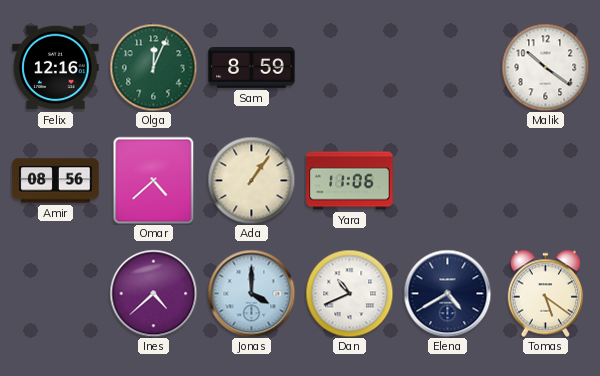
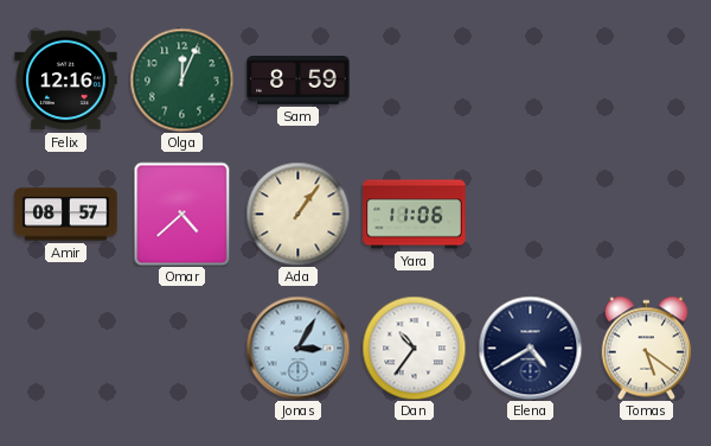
Malik: 10:21 -> none
Amir: 08:56 -> 08:57
Ines: 4:38 -> none
Jonas: 4:00 -> 3:05
Dan: 10:41 -> 10:36
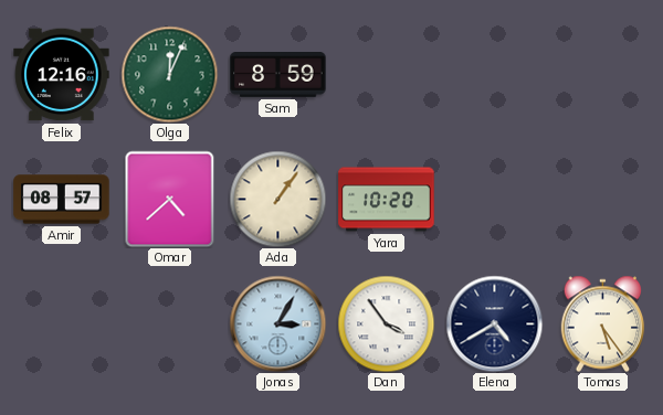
Yara: 11:06 -> 10:20
Dan: 10:36 -> 3:54
Tomas: 5:21 -> 5:24
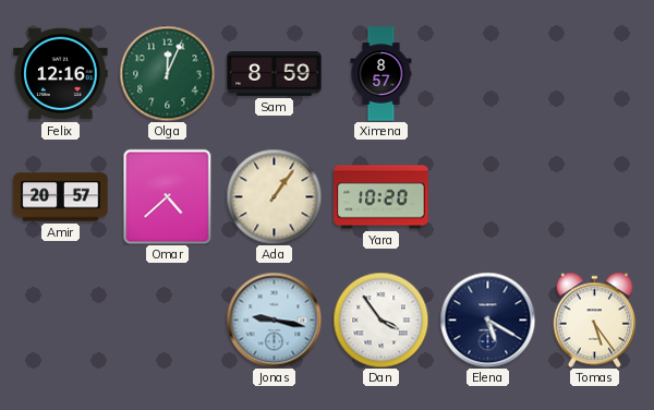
Ximena: none -> 8:57
Amir: 08:57 -> 20:57
Jonas: 3:05 -> 9:17
Elena: 4:40 -> 5:20
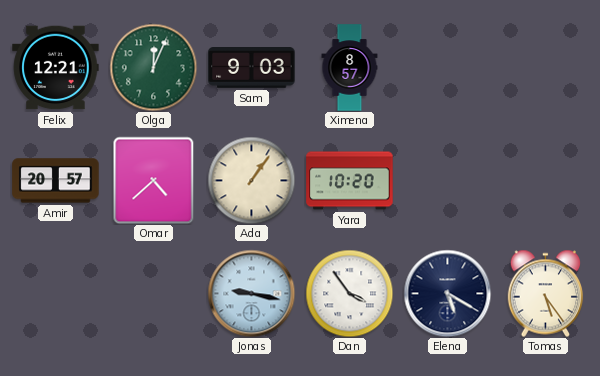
Felix: 12:16 -> 12:21
Sam: 8:59 -> 9:03
